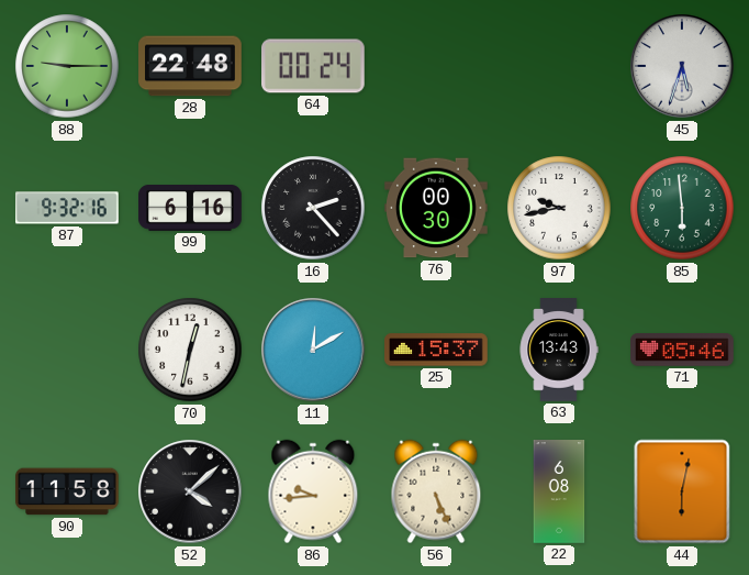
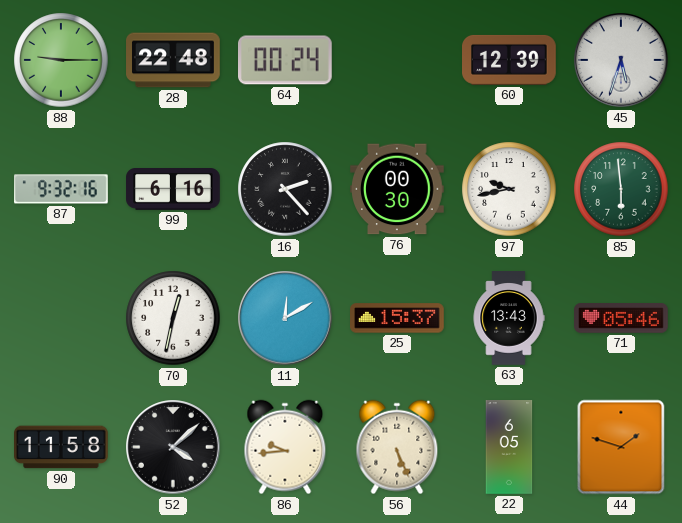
60: none -> 12:39
22: 6:08 -> 6:05
44: 6:02 -> 1:48
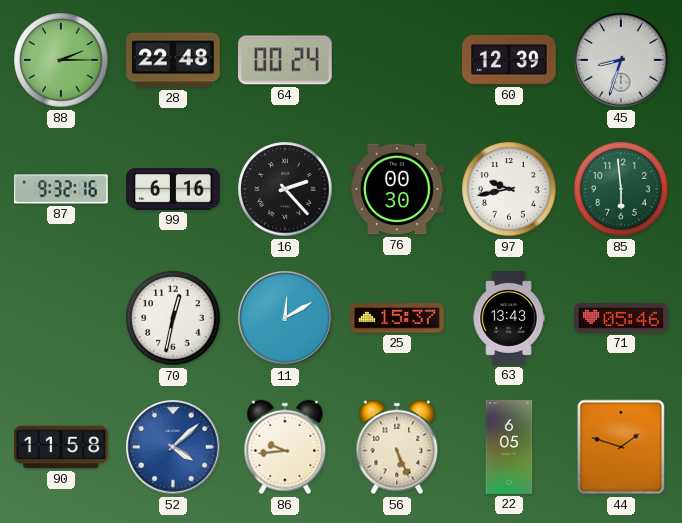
88: 9:15 -> 2:15
45: 5:33 -> 8:33
52 dial: black -> blue
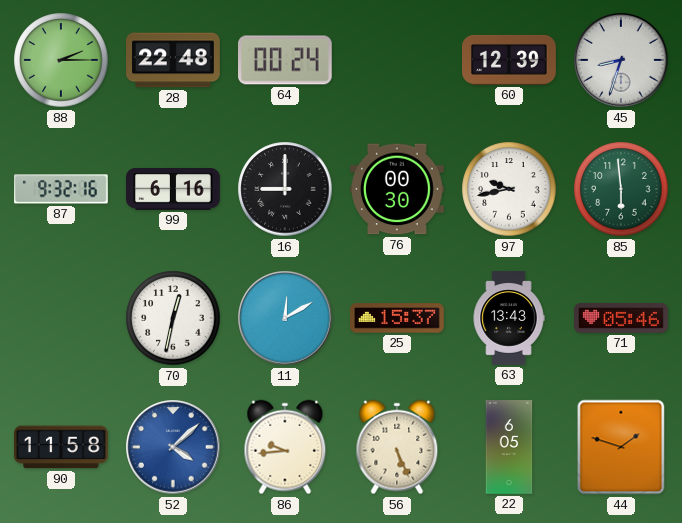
16: 2:23 -> 9:00
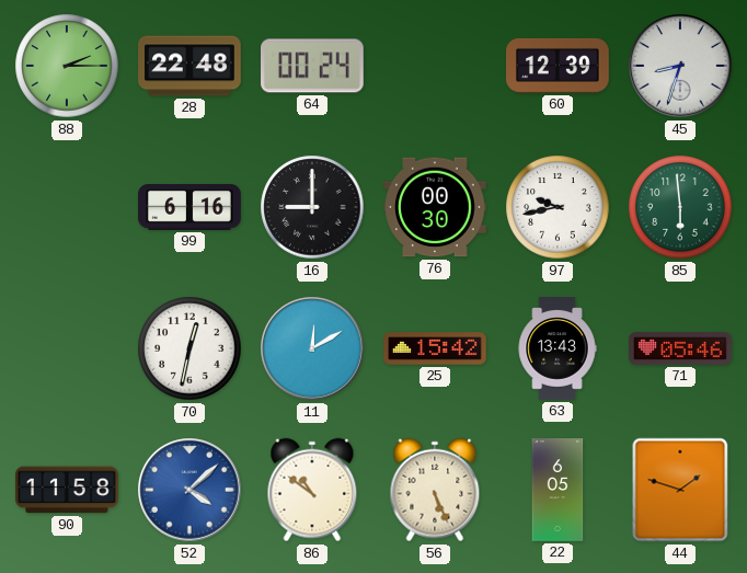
87: 9:32 -> none
25: 15:37 -> 15:42
86: 9:44 -> 10:51
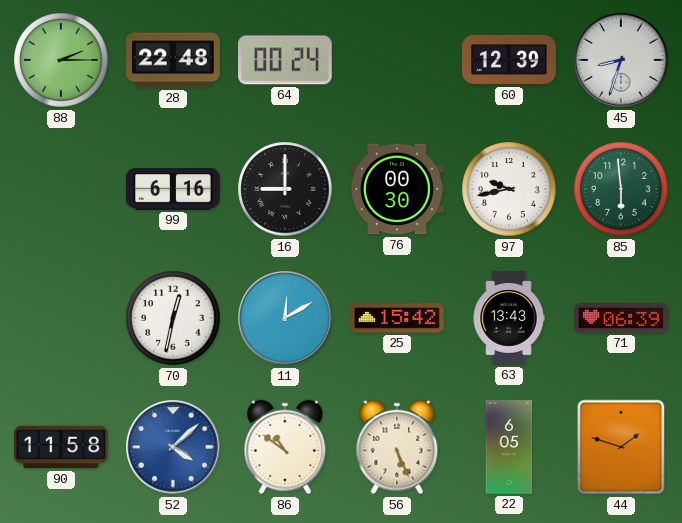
71: 05:46 -> 06:39
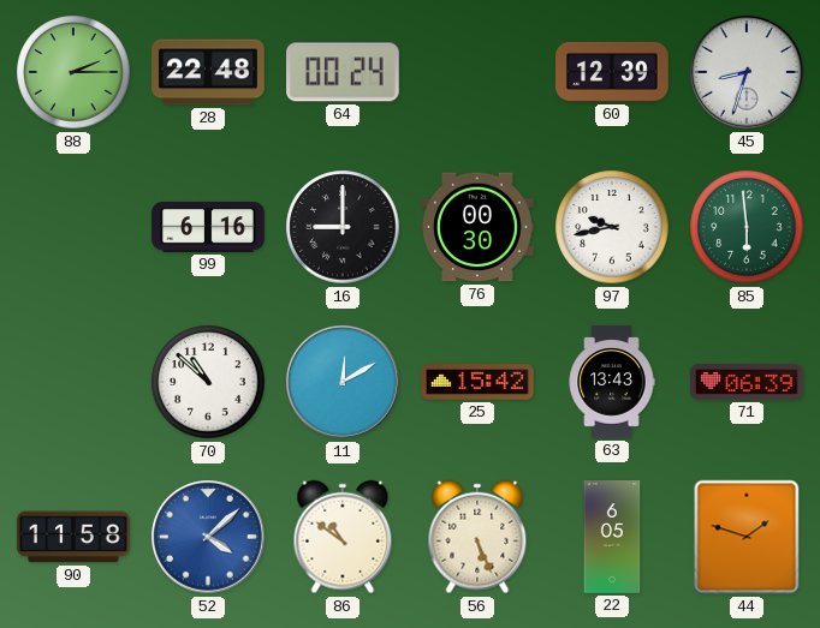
70: 12:32 -> 10:52
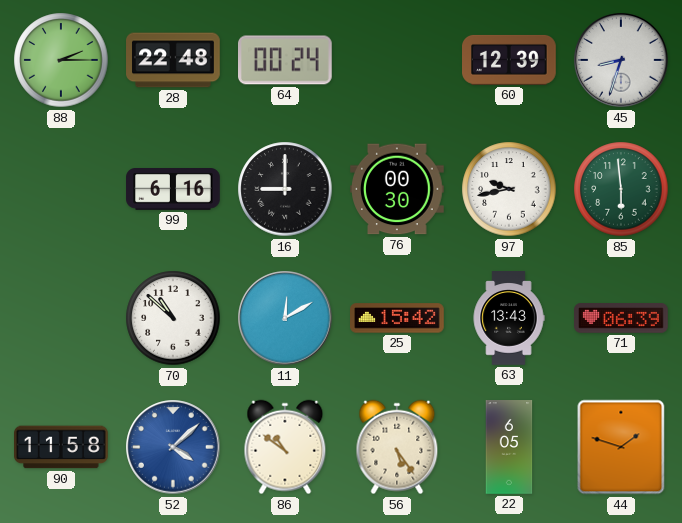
56: 5:26 -> 5:24
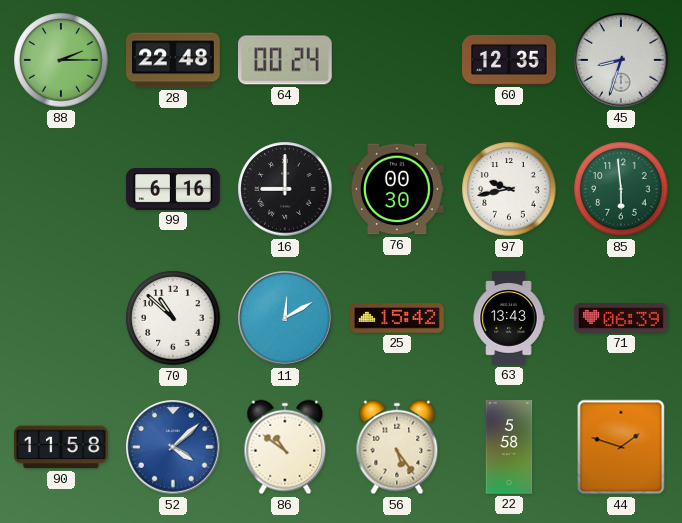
60: 12:39 -> 12:35
22: 6:05 -> 5:58
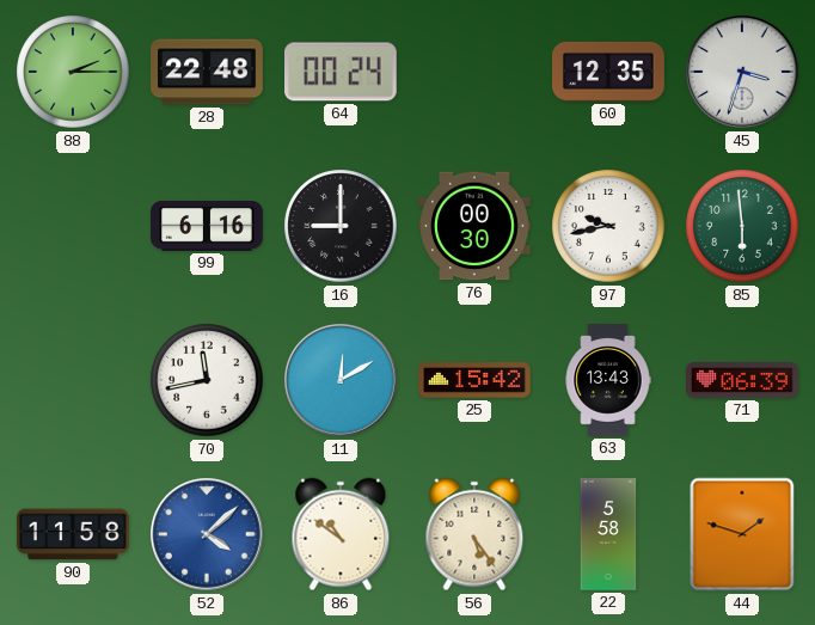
45: 8:33 -> 3:33
70: 10:52 -> 11:43
